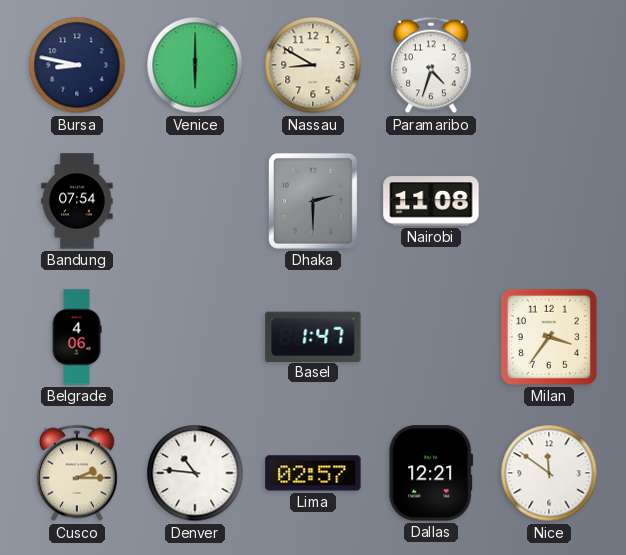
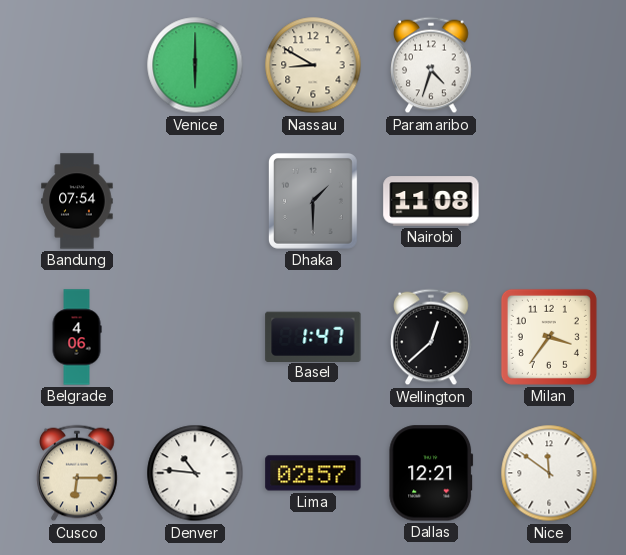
Bursa: 8:47 -> none
Dhaka: 2:30 -> 1:30
Wellington: none -> 12:38
Cusco: 2:15 -> 6:15
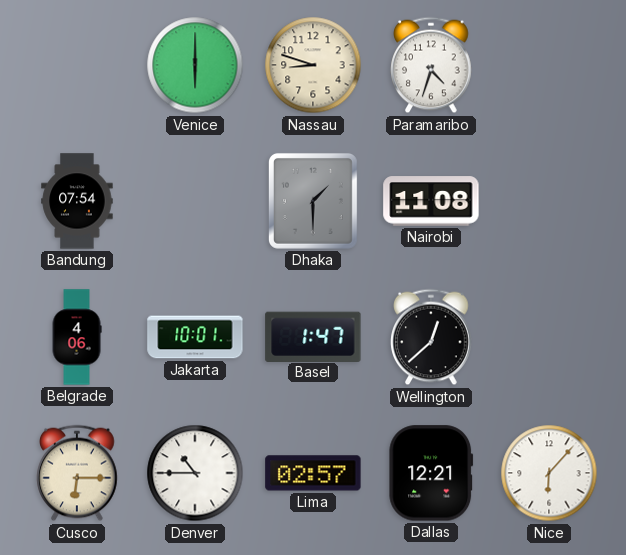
Nassau: 8:50 -> 8:48
Jakarta: none -> 10:01
Milan: 3:36 -> none
Denver: 10:46 -> 10:45
Nice: 11:51 -> 6:07
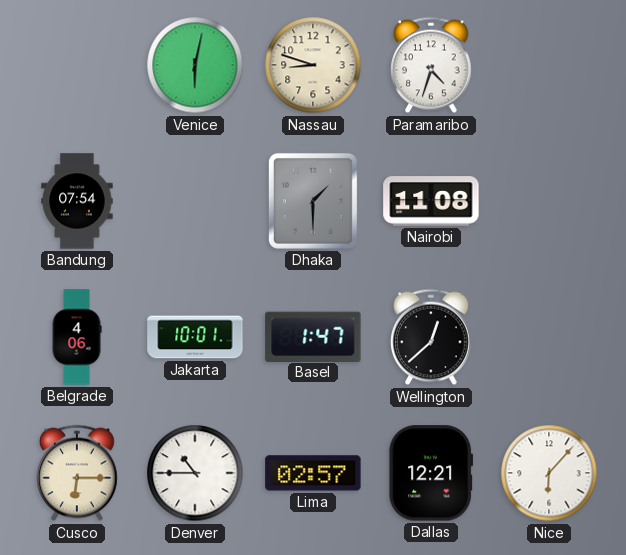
Venice: 6:00 -> 6:02
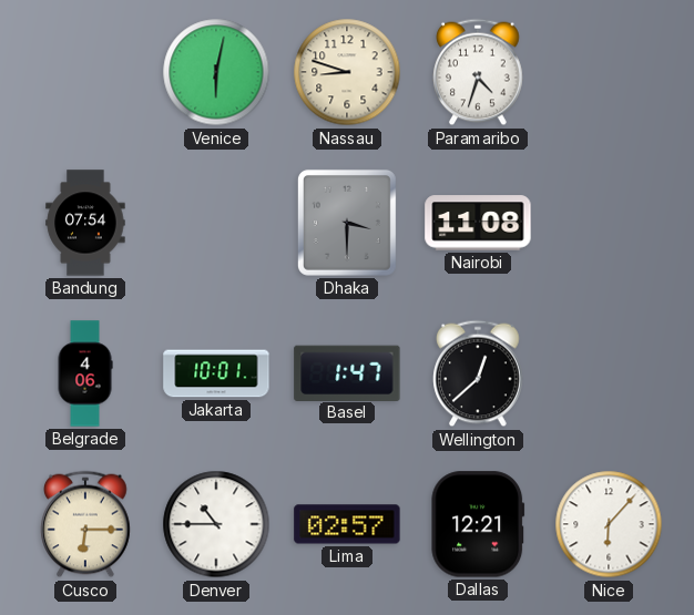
Dhaka: 1:30 -> 3:30
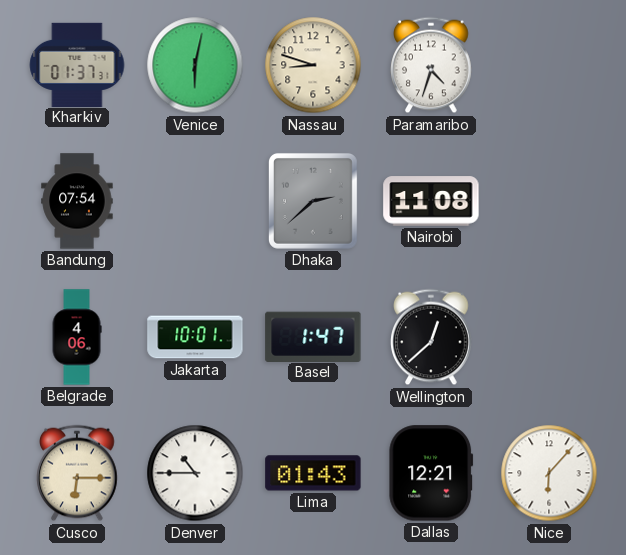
Kharkiv: none -> 01:37
Dhaka: 3:30 -> 2:38
Lima: 02:57 -> 01:43
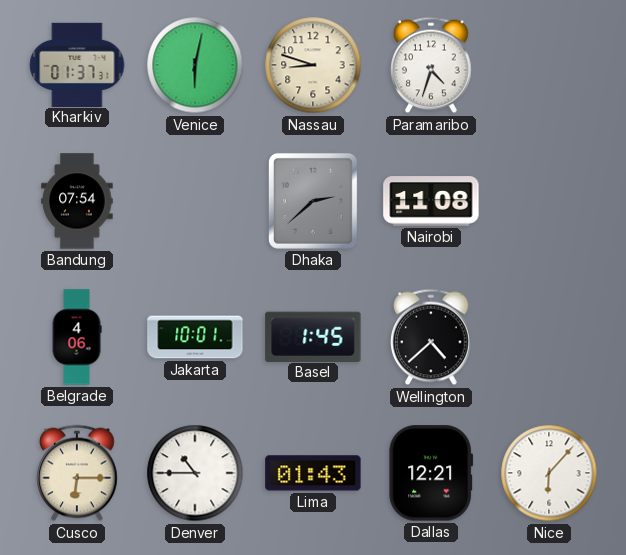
Basel: 1:47 -> 1:45
Wellington: 12:38 -> 4:38
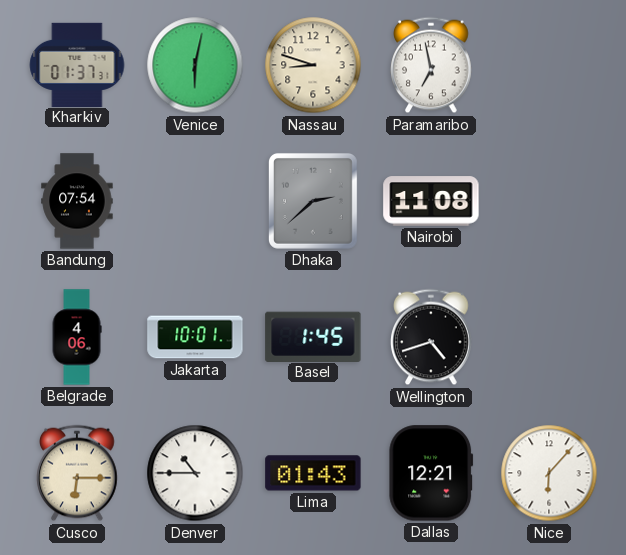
Paramaribo: 4:33 -> 6:58
Wellington: 4:38 -> 4:42
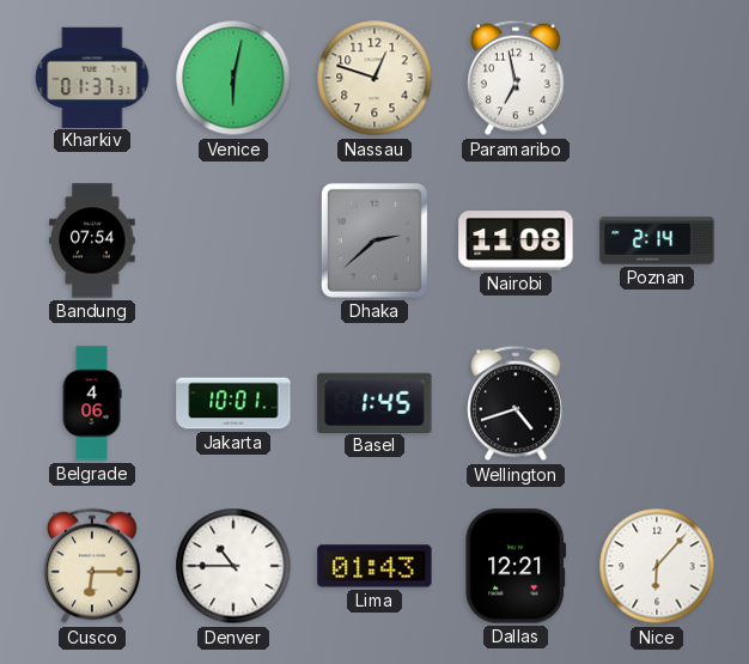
Nassau: 8:48 -> 12:48
Poznan: none -> 2:14
